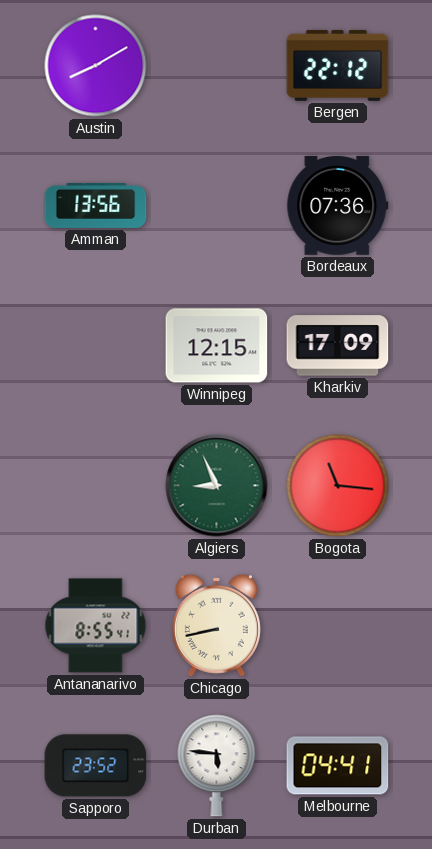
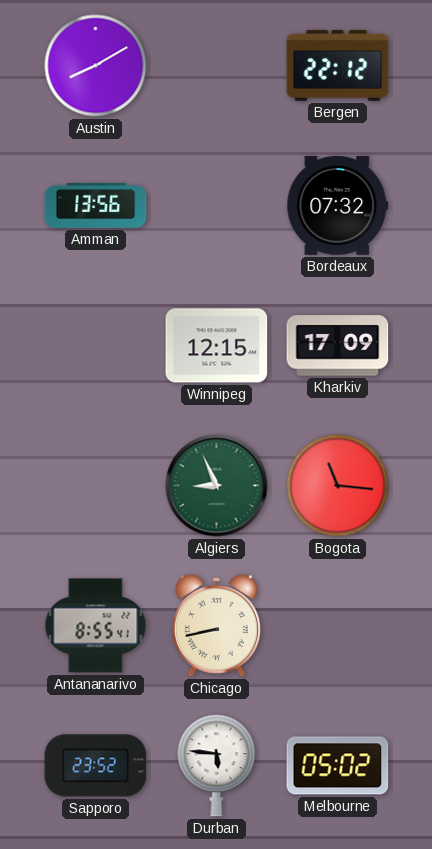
Bordeaux: 07:36 -> 07:32
Melbourne: 04:41 -> 05:02
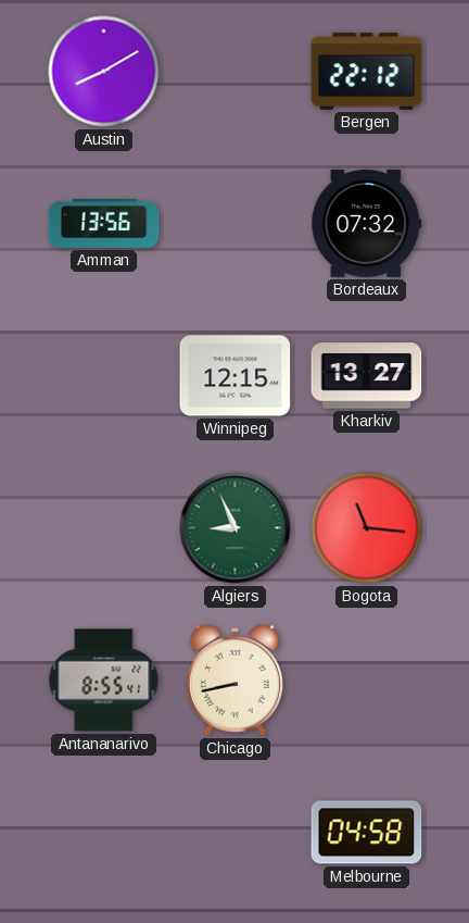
Kharkiv: 17:09 -> 13:27
Sapporo: 23:52 -> none
Durban: 5:46 -> none
Melbourne: 05:02 -> 04:58
